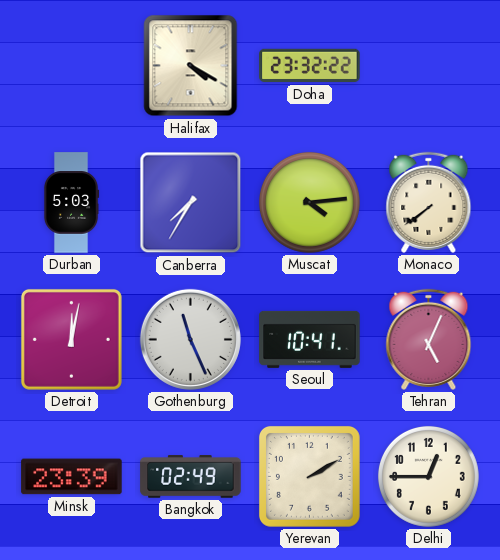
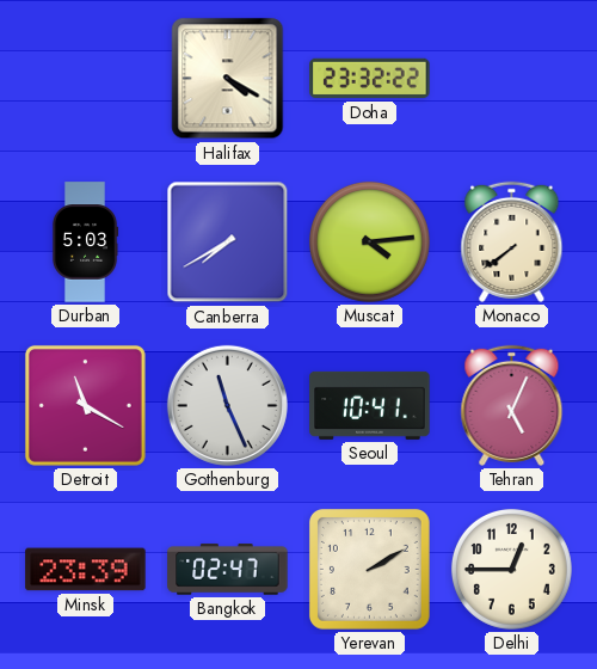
Canberra: 7:35 -> 7:40
Detroit: 12:02 -> 11:20
Bangkok: 02:49 -> 02:47
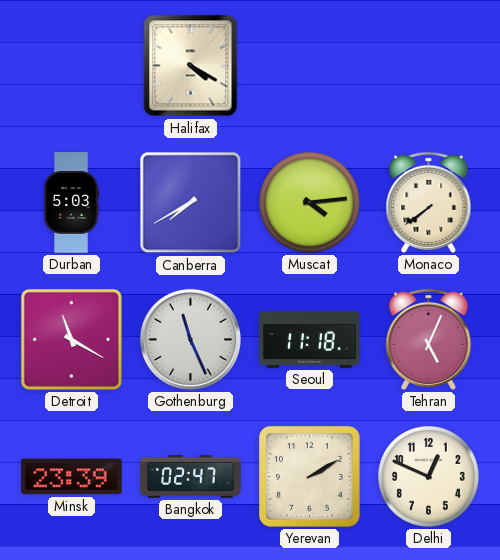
Doha: 23:32 -> none
Seoul: 10:41 -> 11:18
Delhi: 12:45 -> 12:49
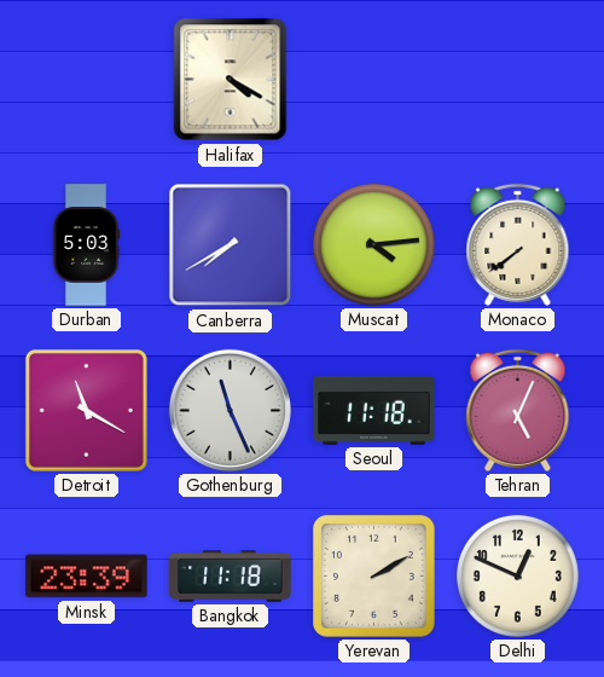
Bangkok: 02:47 -> 11:18
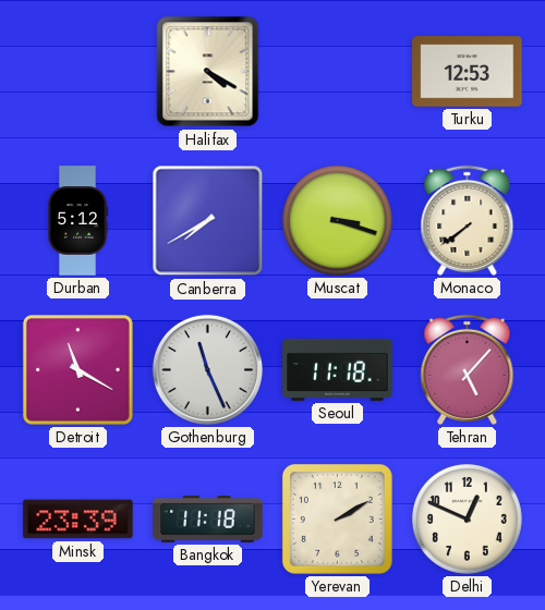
Turku: none -> 12:53
Durban: 5:03 -> 5:12
Muscat: 4:14 -> 3:18
Tehran: 5:04 -> 5:07
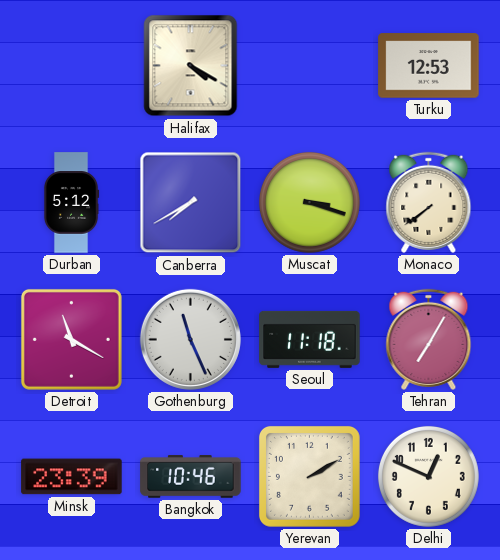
Tehran: 5:07 -> 7:05
Bangkok: 11:18 -> 10:46
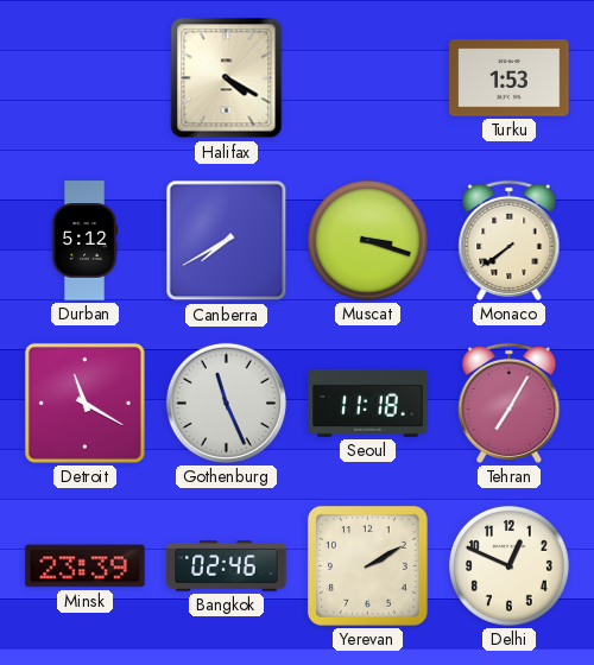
Turku: 12:53 -> 1:53
Bangkok: 10:46 -> 02:46
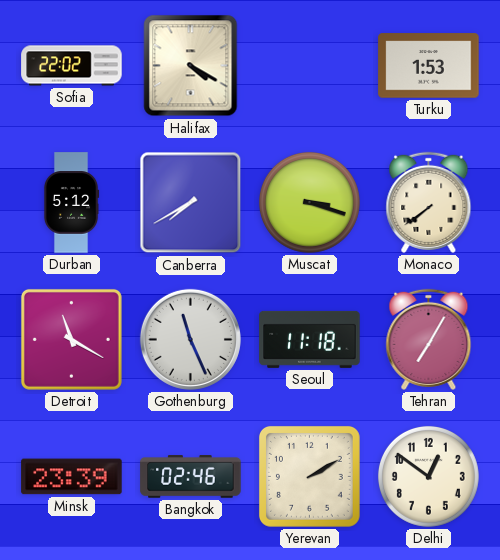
Sofia: none -> 22:02
Delhi: 12:49 -> 12:51
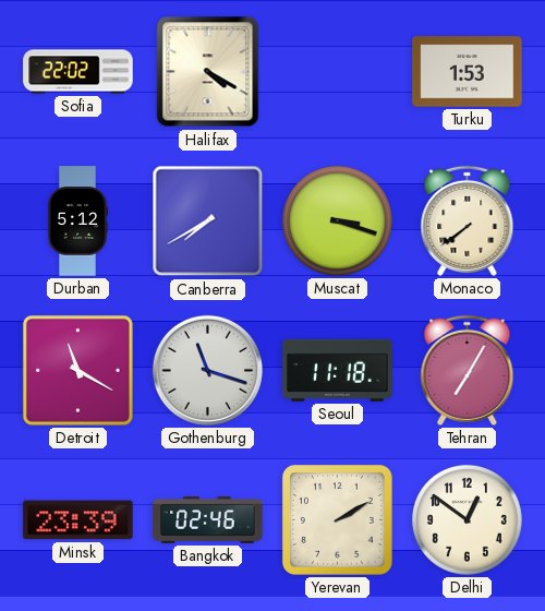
Gothenburg: 11:26 -> 11:18
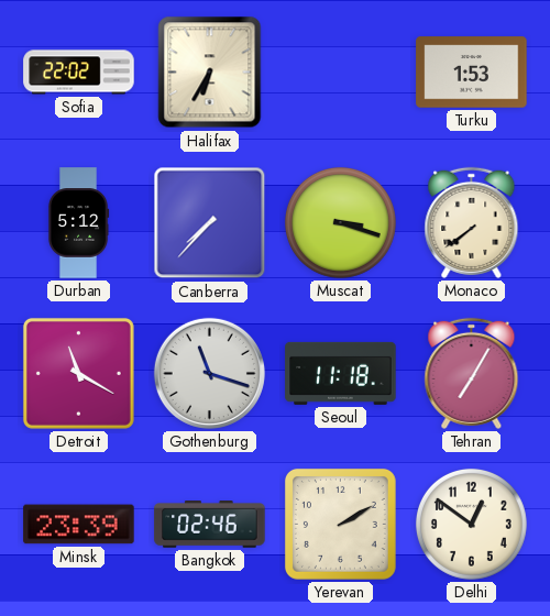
Halifax: 4:20 -> 6:35
Canberra: 7:40 -> 7:37
